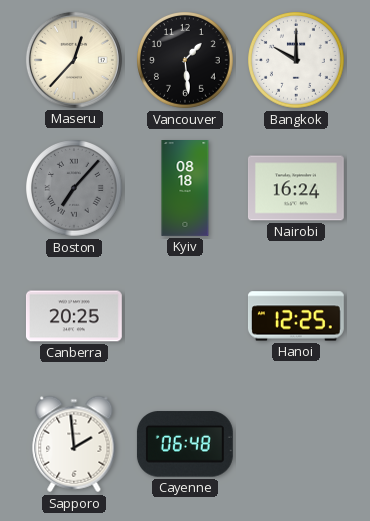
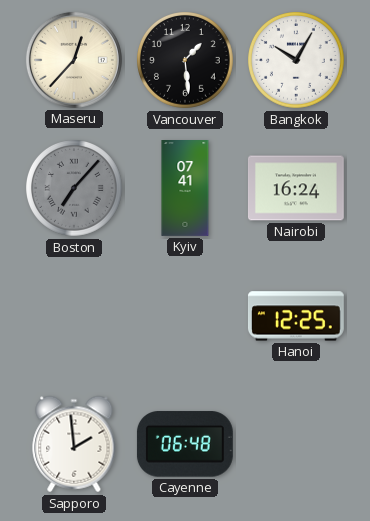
Bangkok: 10:00 -> 10:05
Kyiv: 08:18 -> 07:41
Canberra: 20:25 -> none
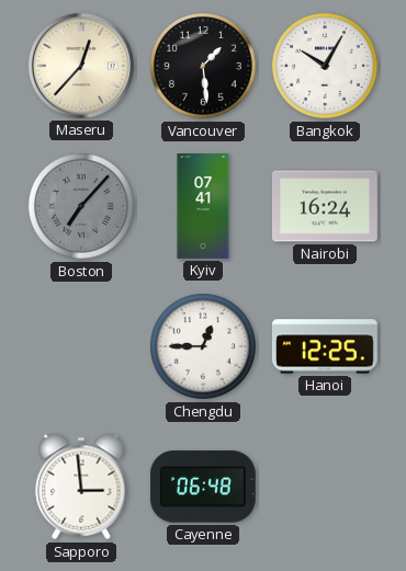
Chengdu: none -> 12:45
Sapporo: 1:59 -> 2:59
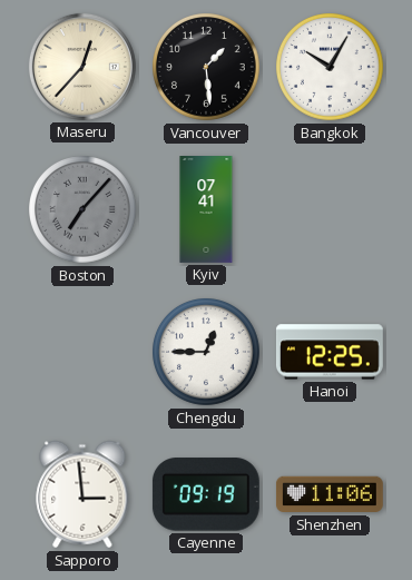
Nairobi: 16:24 -> none
Cayenne: 06:48 -> 09:19
Shenzhen: none -> 11:06
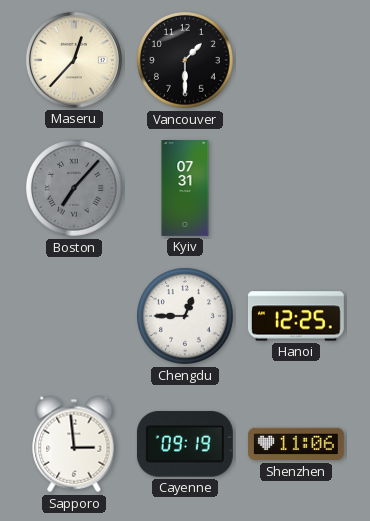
Vancouver: 1:29 -> 1:30
Bangkok: 10:05 -> none
Kyiv: 07:41 -> 07:31
